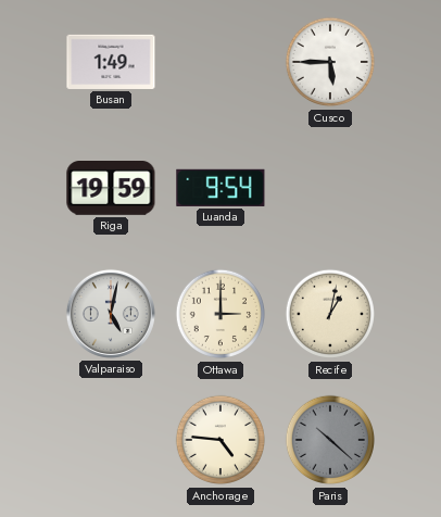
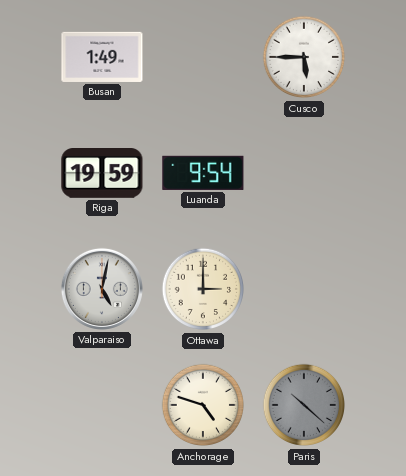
Recife: 1:02 -> none
Anchorage: 4:46 -> 4:48
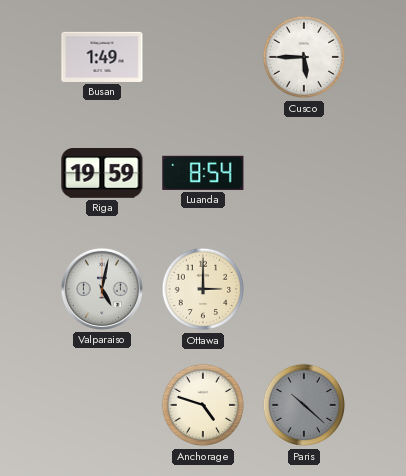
Luanda: 9:54 -> 8:54
